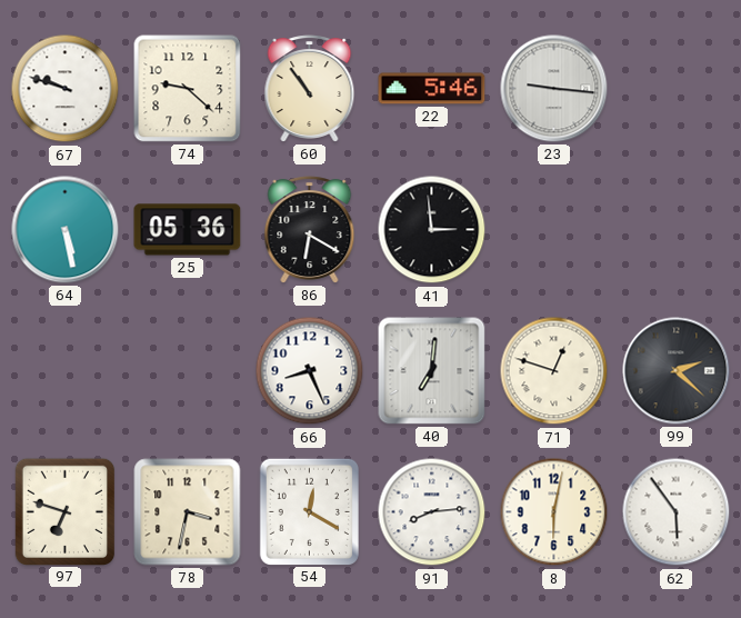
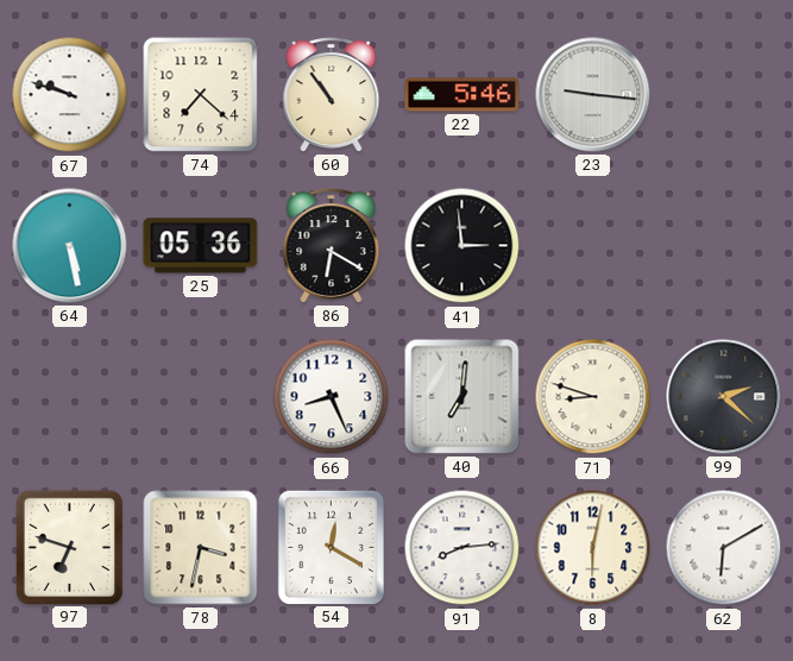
74: 9:22 -> 7:22
71: 12:48 -> 8:48
62: 5:54 -> 6:10
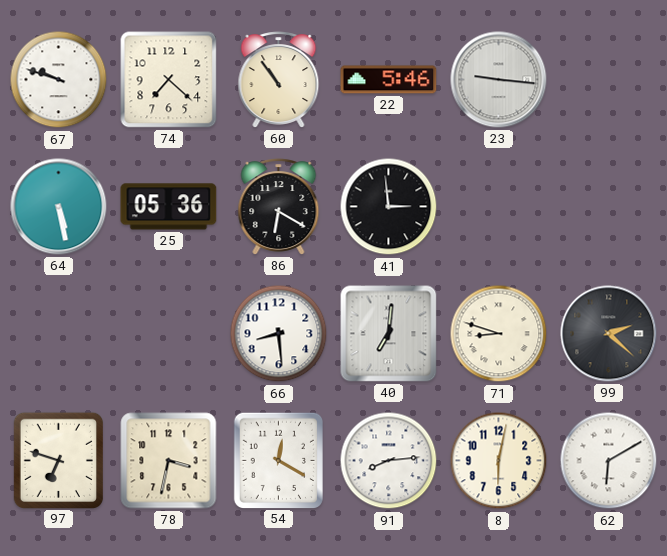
66: 8:26 -> 8:29
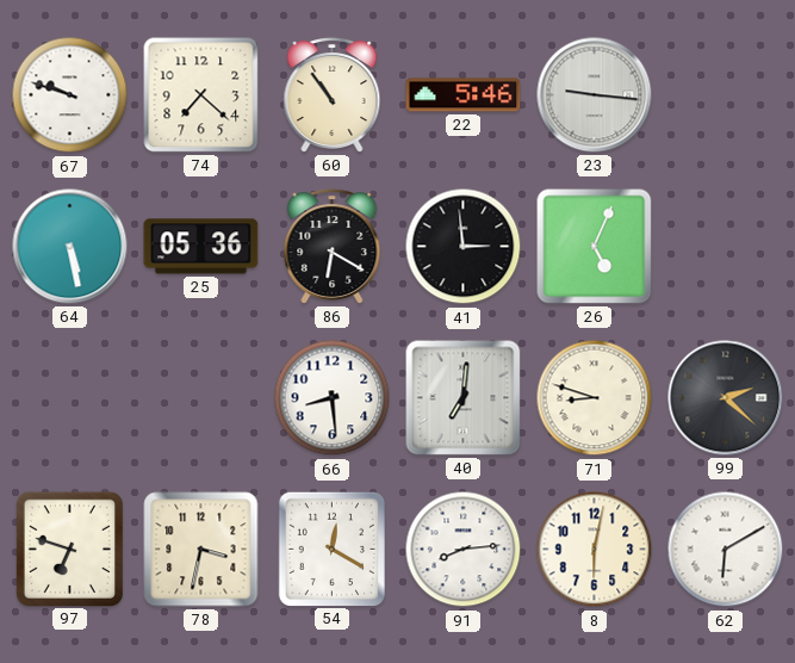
26: none -> 5:04
